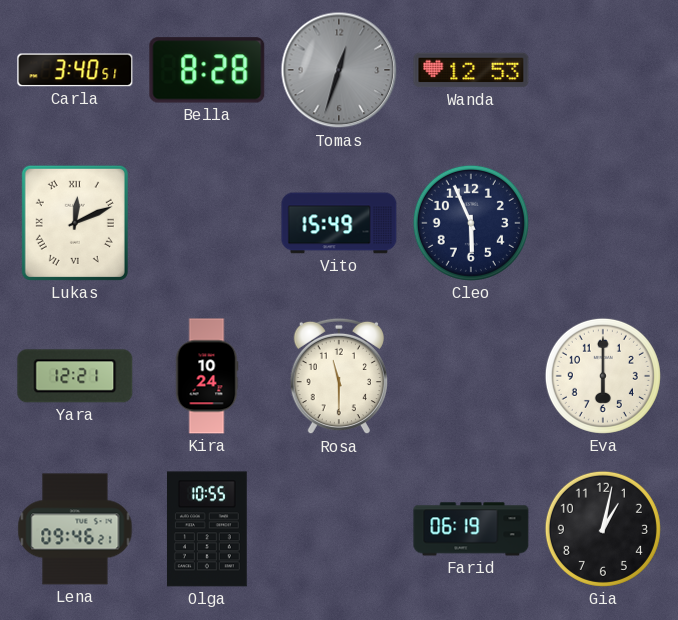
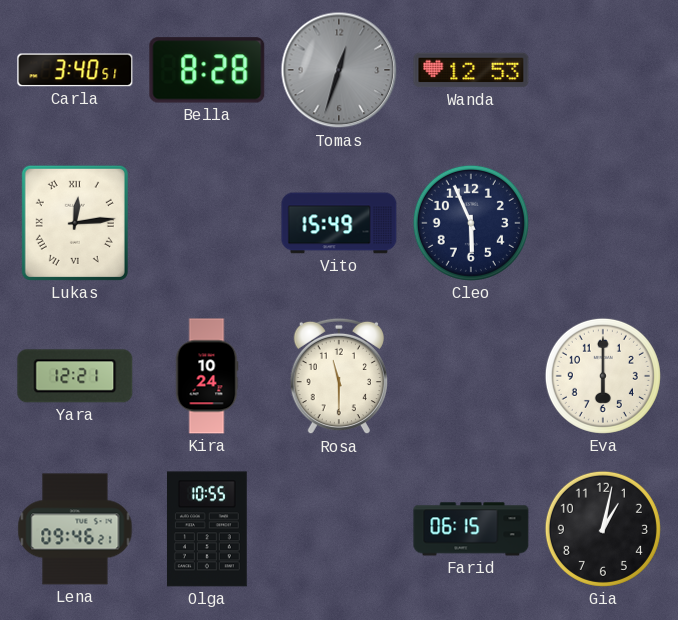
Lukas: 12:11 -> 12:14
Farid: 06:19 -> 06:15
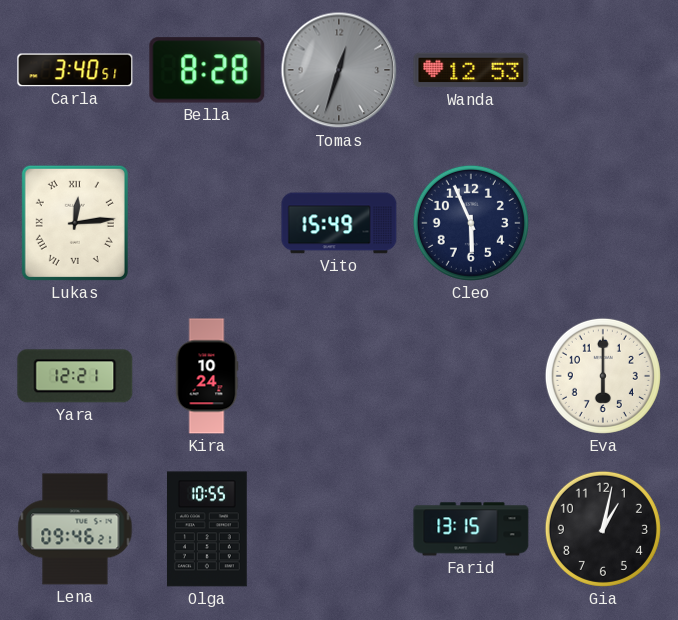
Rosa: 11:30 -> none
Farid: 06:15 -> 13:15
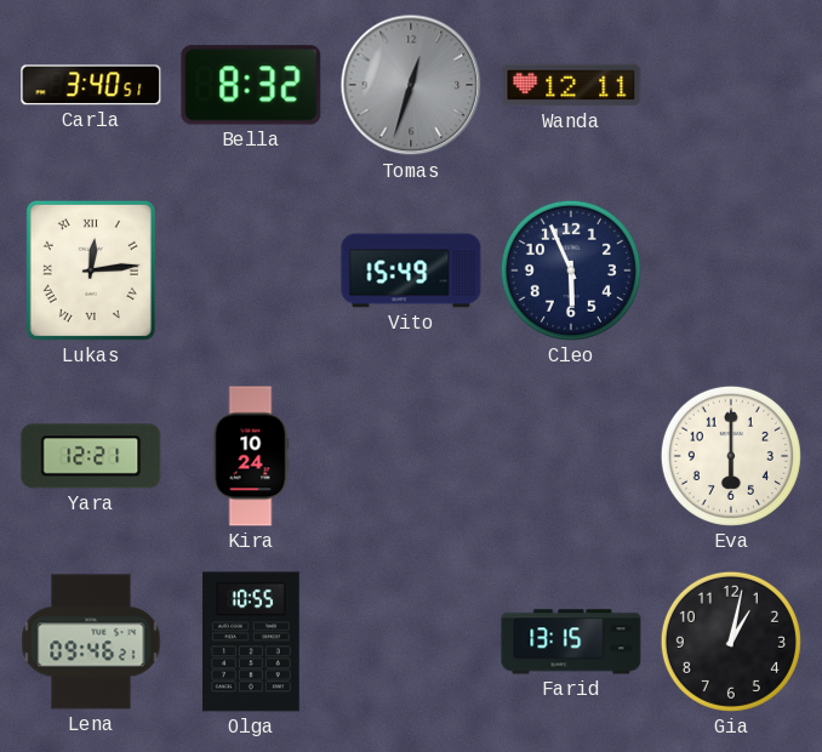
Bella: 8:28 -> 8:32
Wanda: 12:53 -> 12:11
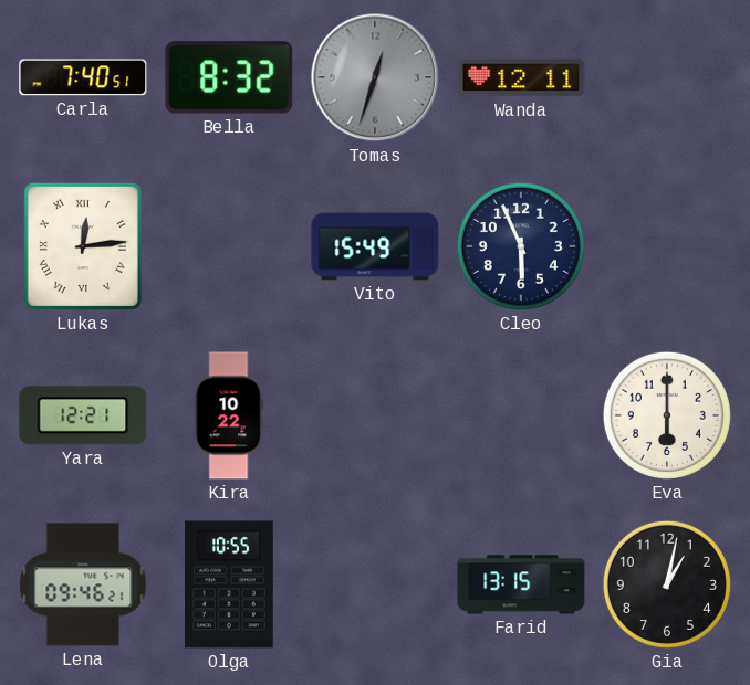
Carla: 3:40 -> 7:40
Kira: 10:24 -> 10:22
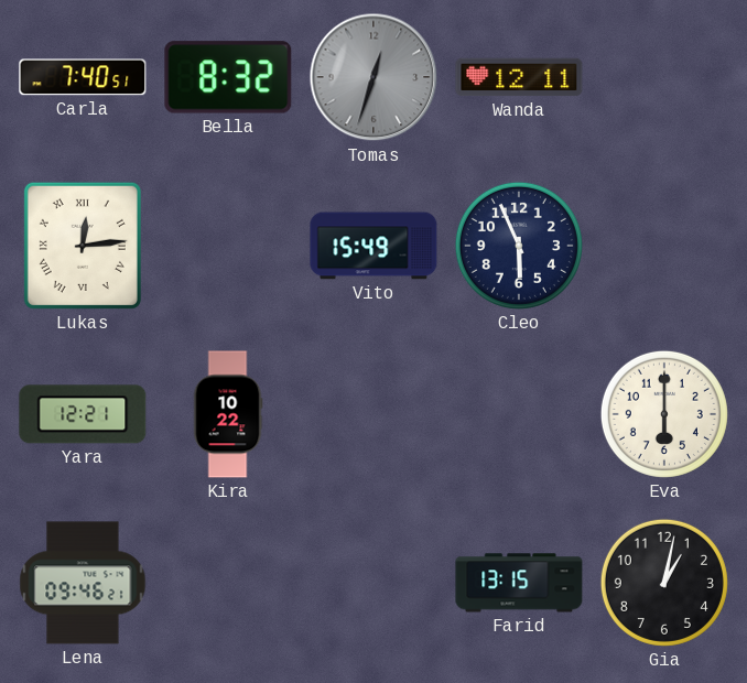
Olga: 10:55 -> none
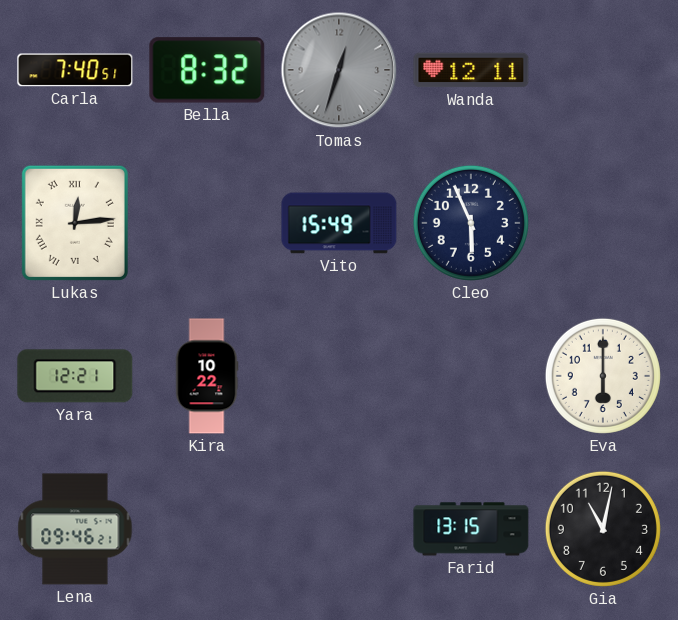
Gia: 1:02 -> 11:02
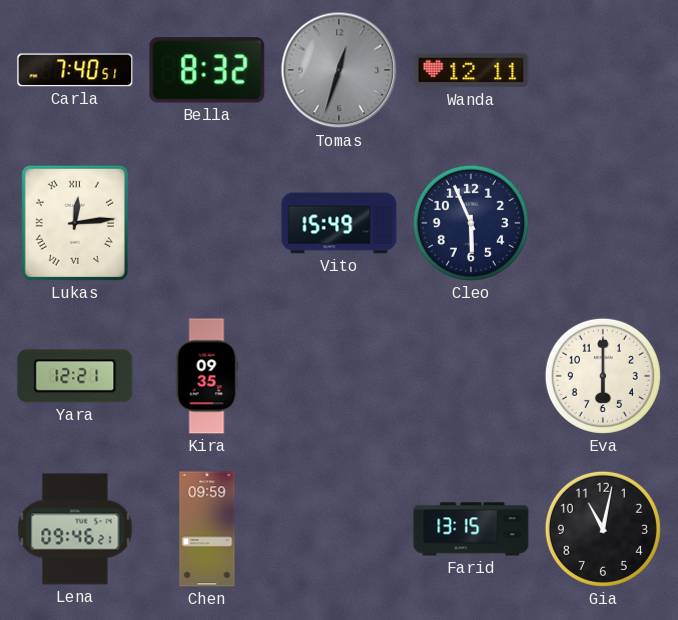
Kira: 10:22 -> 09:35
Chen: none -> 09:59
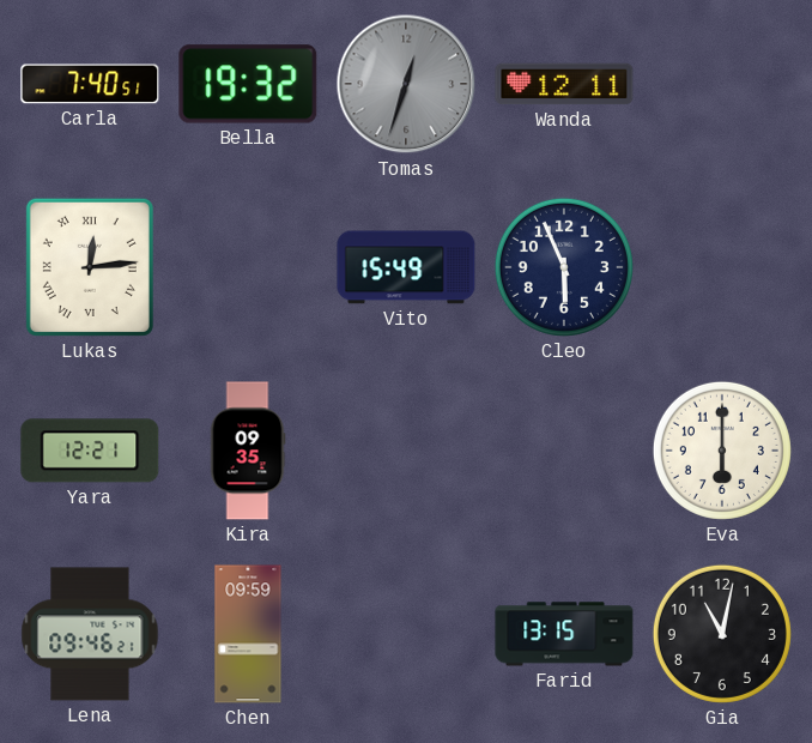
Bella: 8:32 -> 19:32
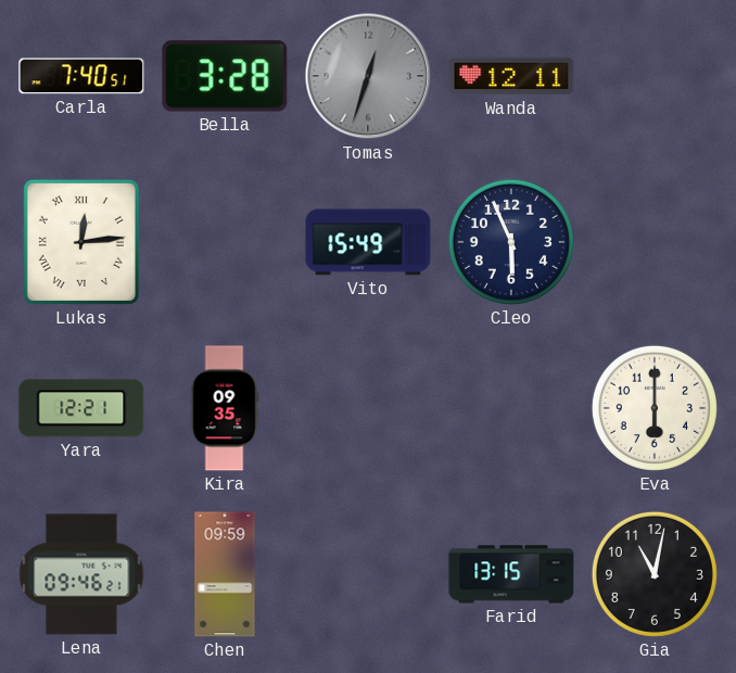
Bella: 19:32 -> 3:28
